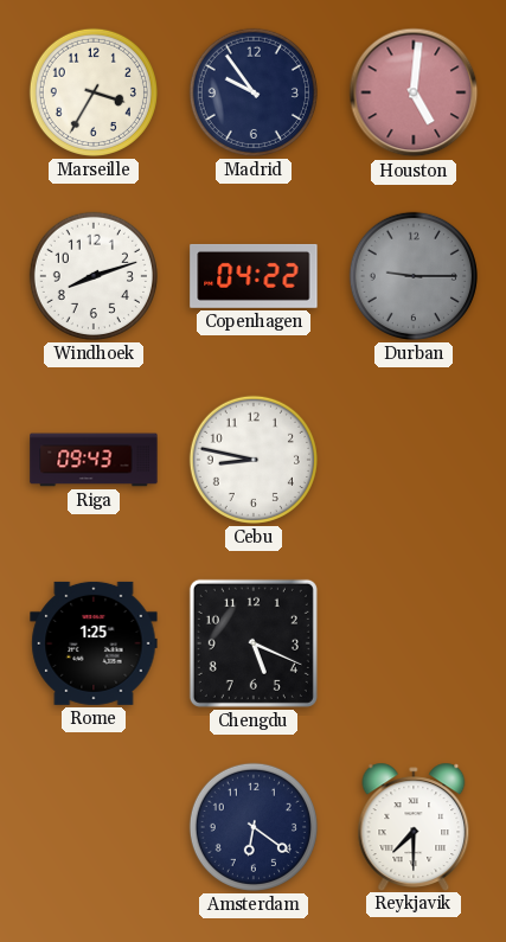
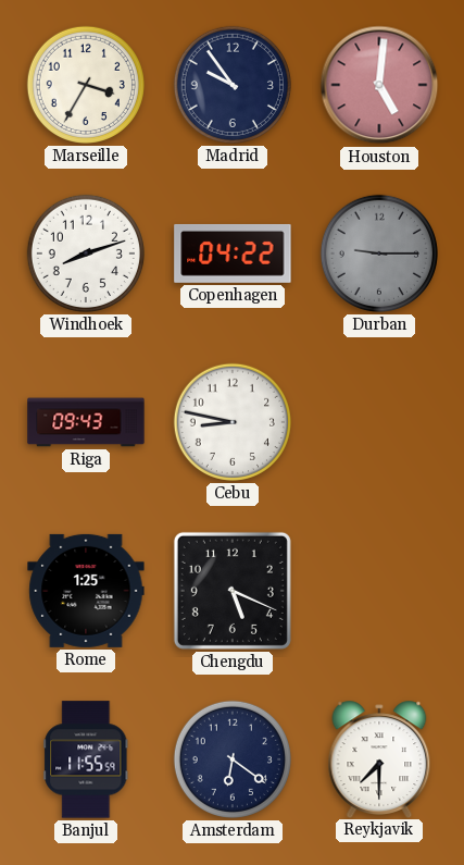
Banjul: none -> 11:55
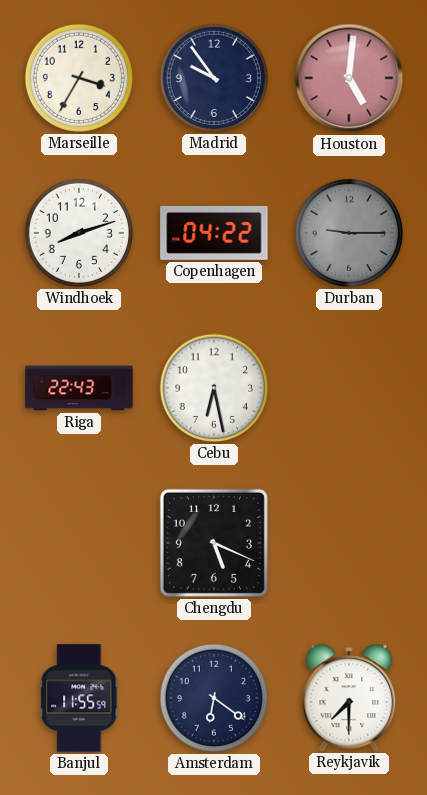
Riga: 09:43 -> 22:43
Cebu: 8:47 -> 6:28
Rome: 1:25 -> none
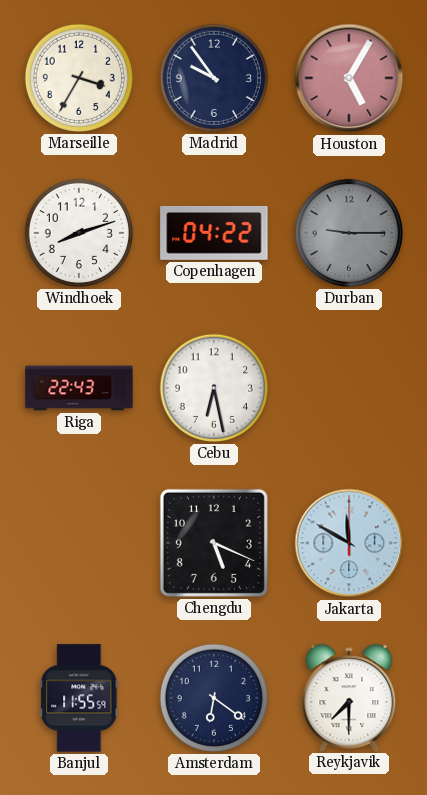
Houston: 5:01 -> 5:05
Jakarta: none -> 11:50
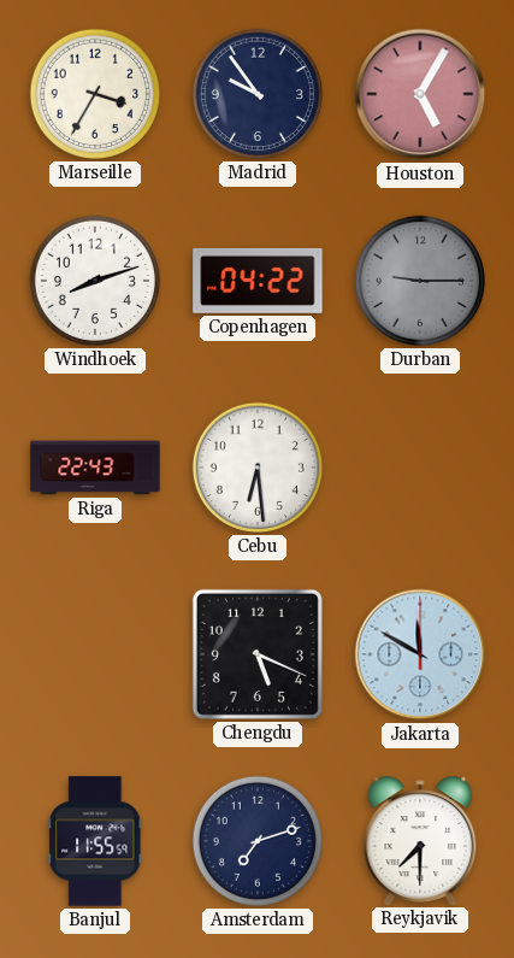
Cebu: 6:28 -> 6:29
Amsterdam: 6:21 -> 7:12
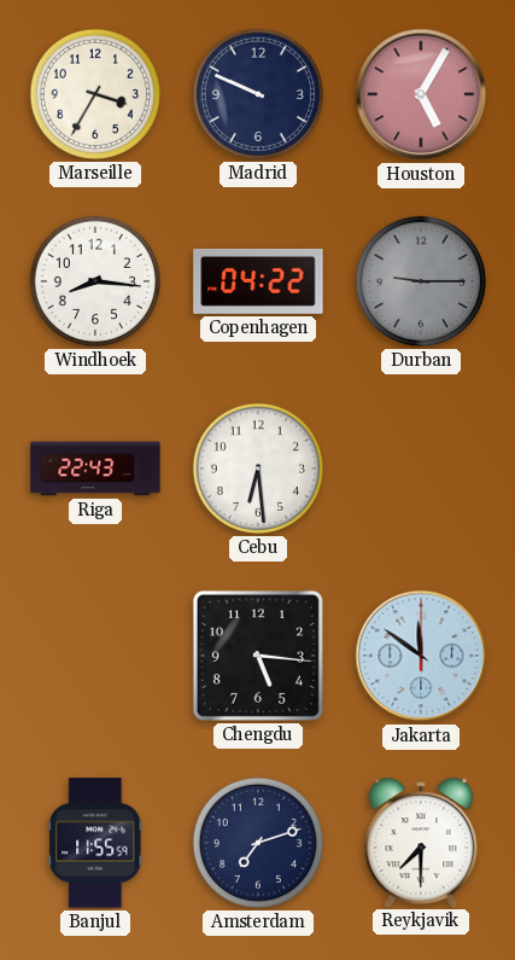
Madrid: 9:54 -> 9:49
Windhoek: 8:12 -> 8:16
Chengdu: 5:19 -> 5:16
Jakarta: 11:50 -> 11:51
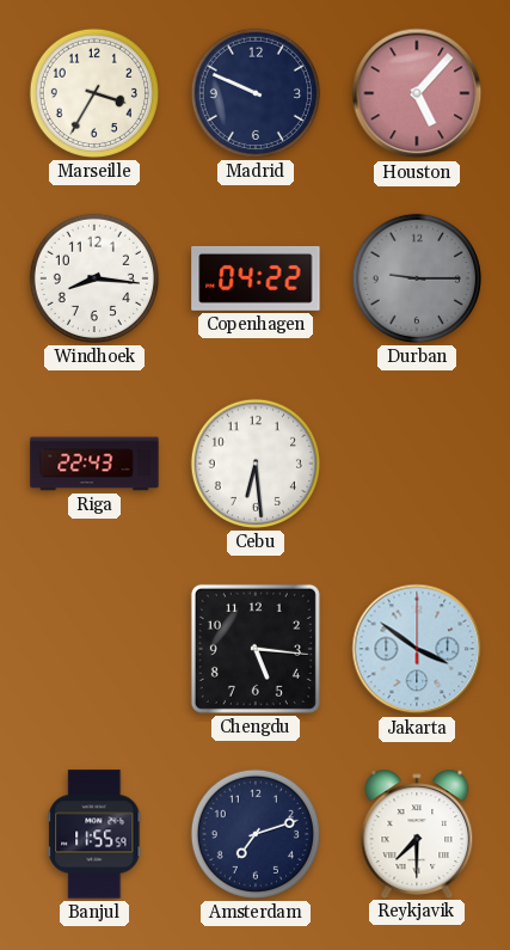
Houston: 5:05 -> 5:07
Jakarta: 11:51 -> 3:51
